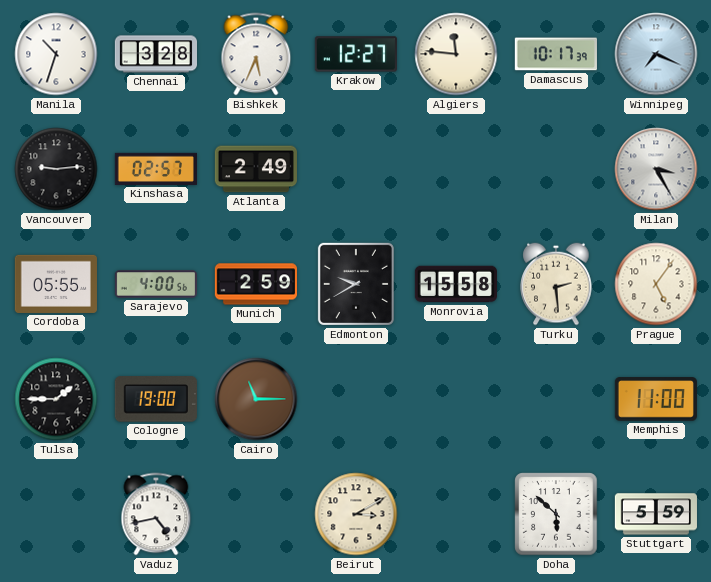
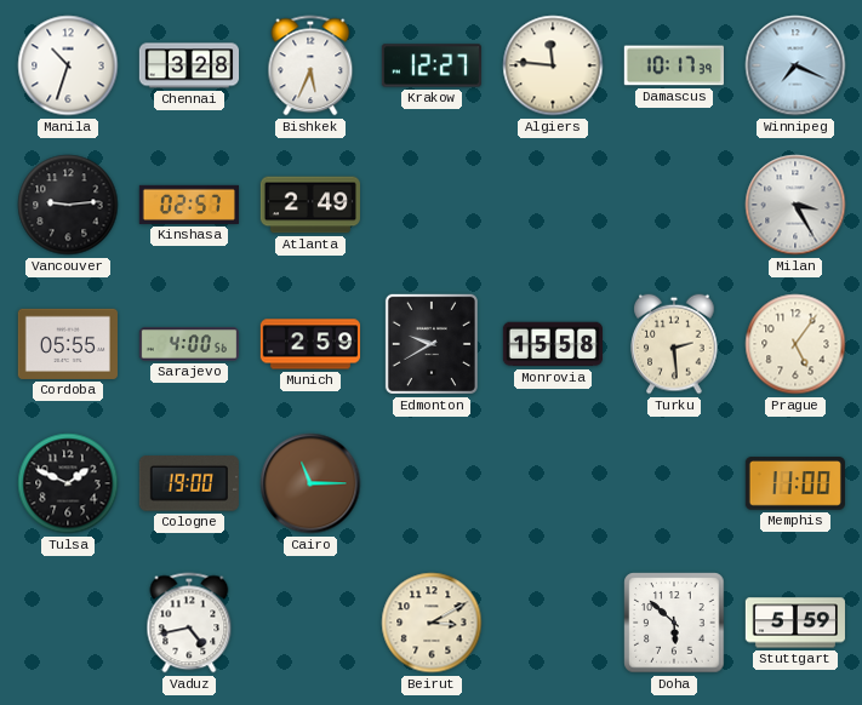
Tulsa: 1:45 -> 1:49
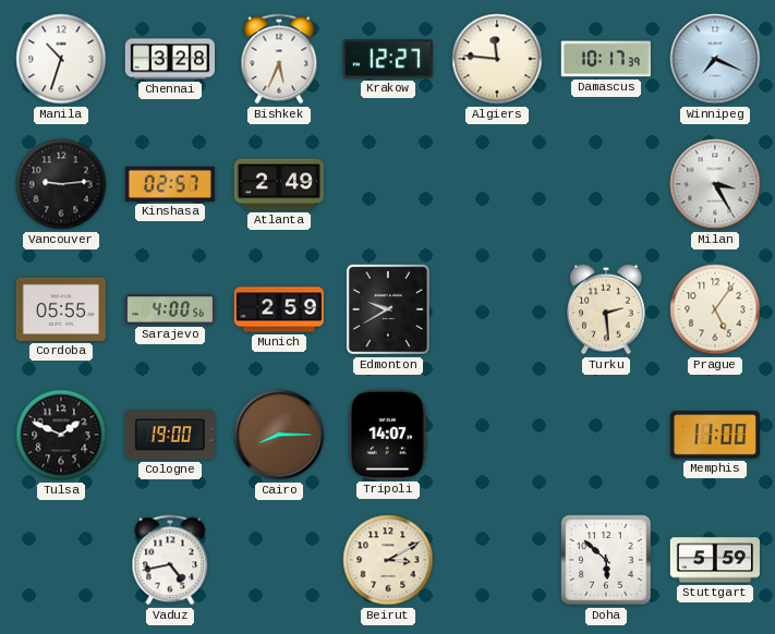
Monrovia: 15:58 -> none
Cairo: 11:15 -> 8:15
Tripoli: none -> 14:07
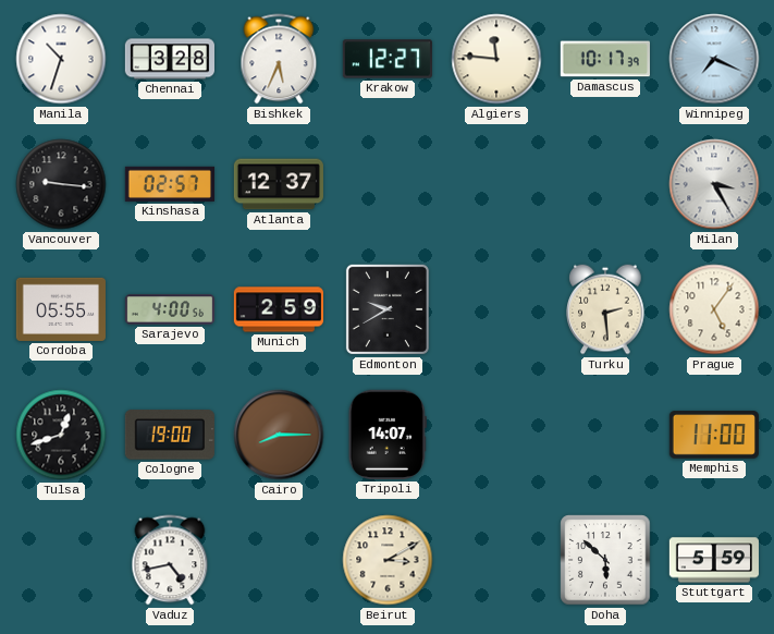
Vancouver: 9:14 -> 9:16
Atlanta: 2:49 -> 12:37
Tulsa: 1:49 -> 12:42
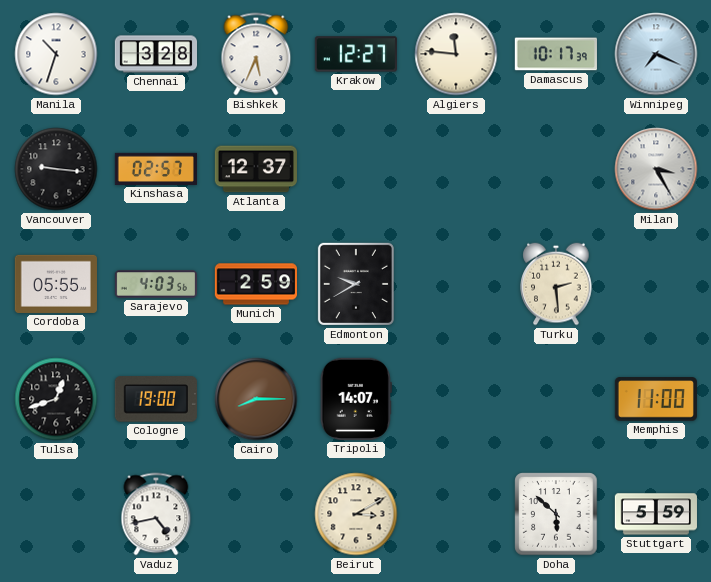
Sarajevo: 4:00 -> 4:03
Prague: 5:06 -> none
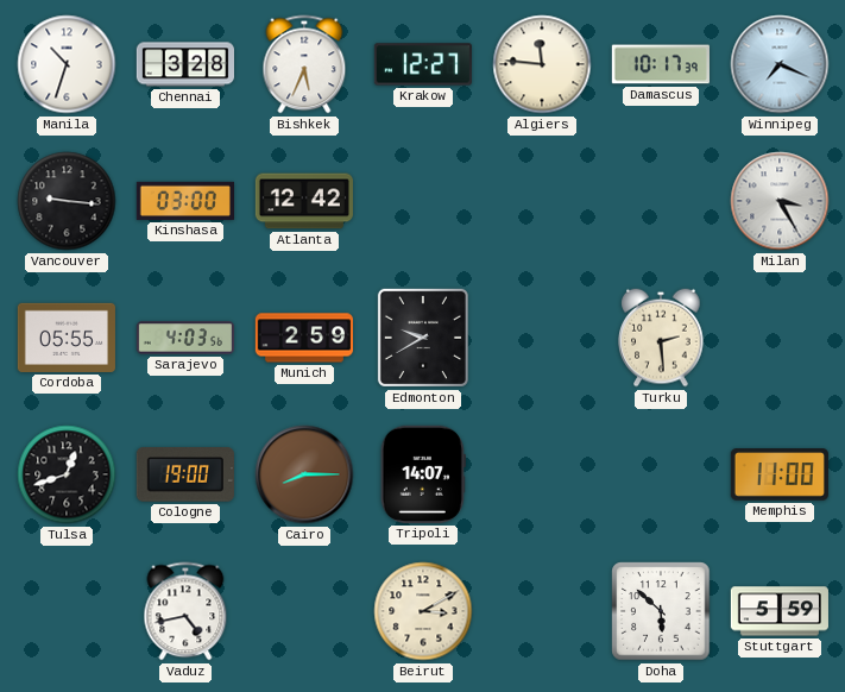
Kinshasa: 02:57 -> 03:00
Atlanta: 12:37 -> 12:42
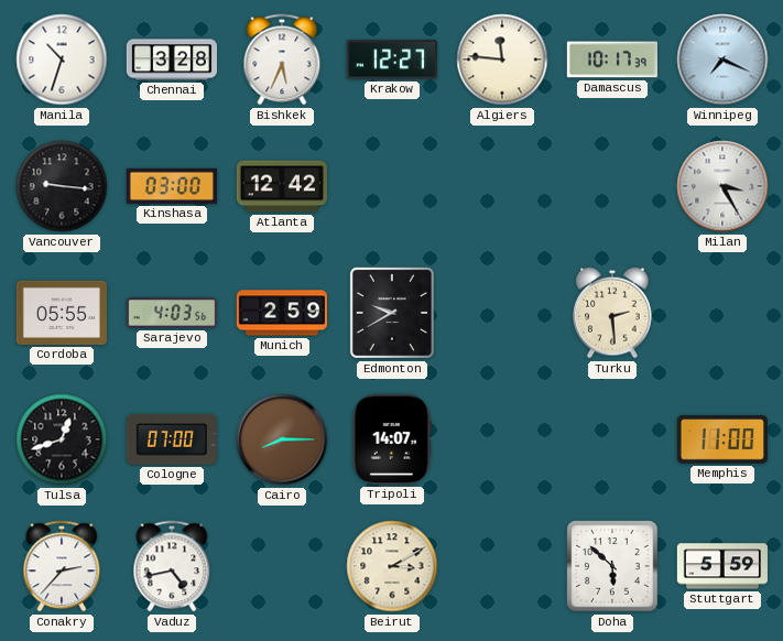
Cologne: 19:00 -> 07:00
Conakry: none -> 2:37
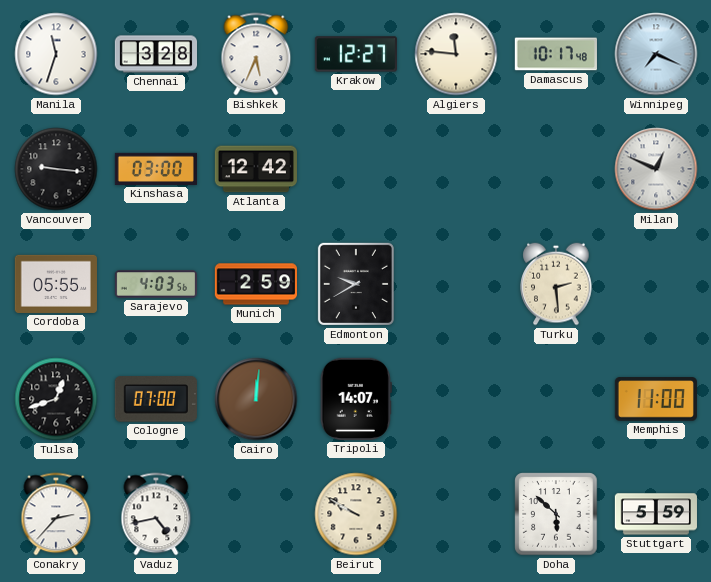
Manila: 10:33 -> 11:33
Damascus: 10:17:39 -> 10:17:48
Milan: 3:25 -> 12:49
Cairo: 8:15 -> 12:01
Beirut: 3:10 -> 9:50
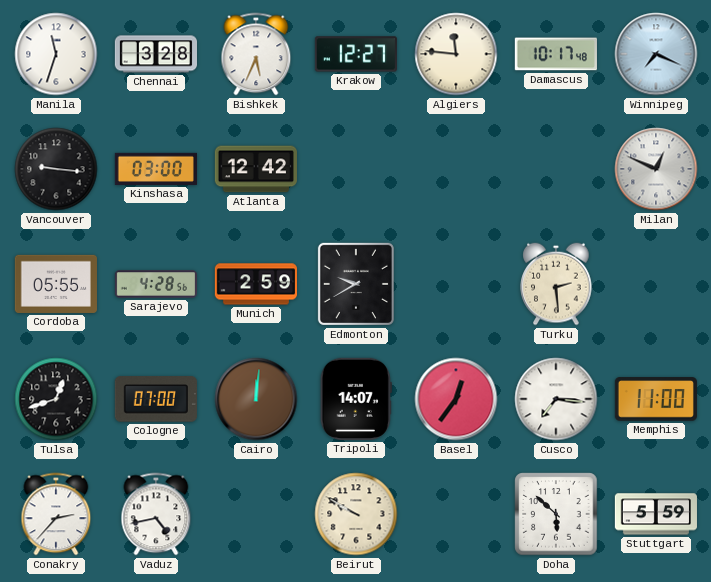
Sarajevo: 4:03 -> 4:28
Basel: none -> 12:36
Cusco: none -> 7:16
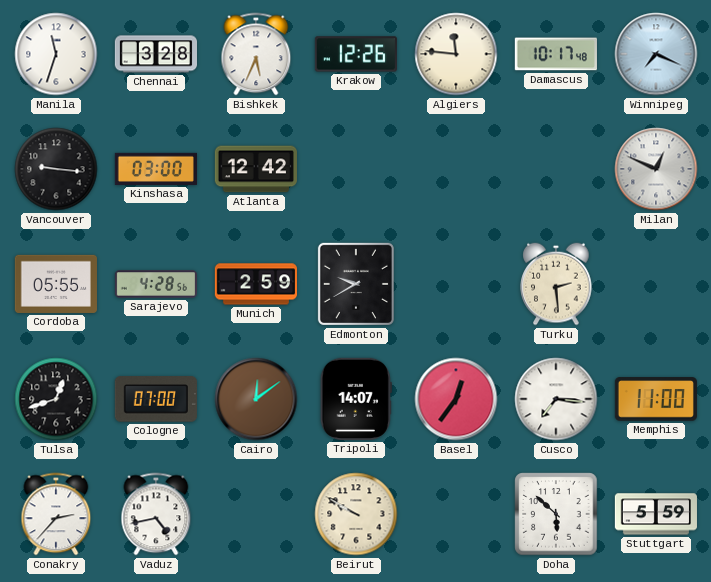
Krakow: 12:27 -> 12:26
Cairo: 12:01 -> 12:09
